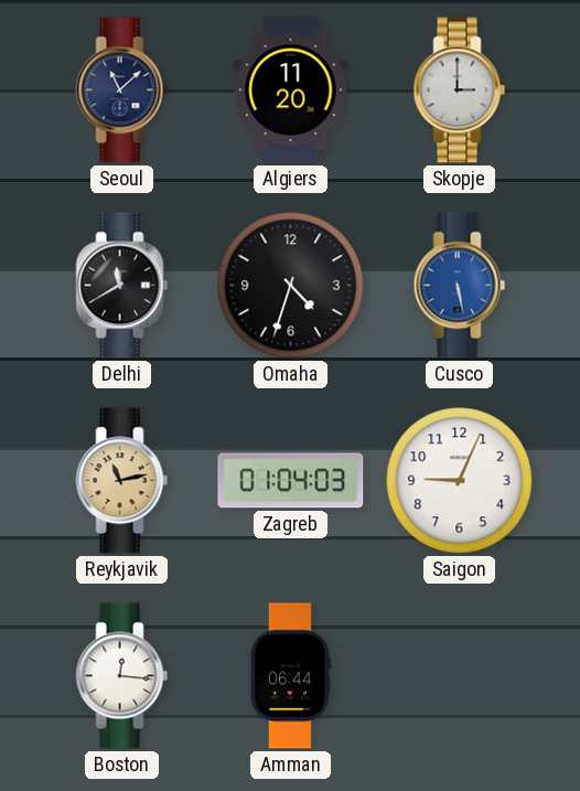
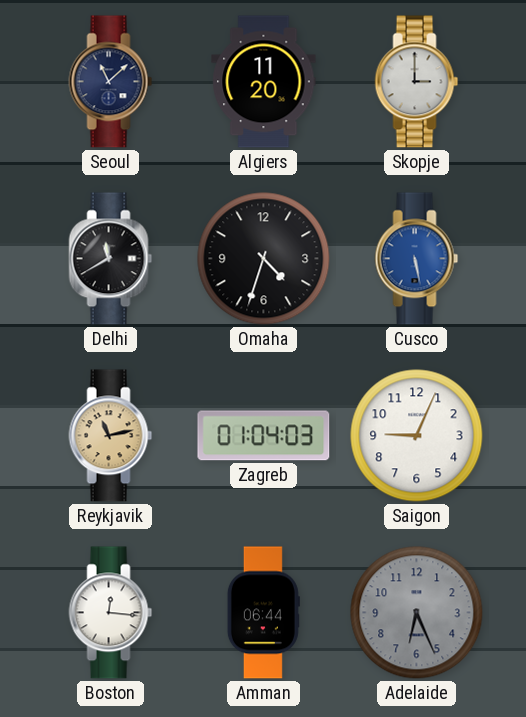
Adelaide: none -> 6:26
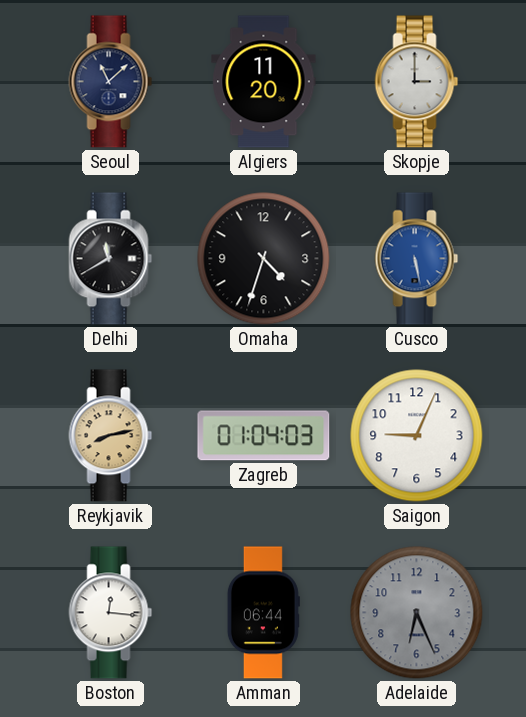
Reykjavik: 11:13 -> 8:13
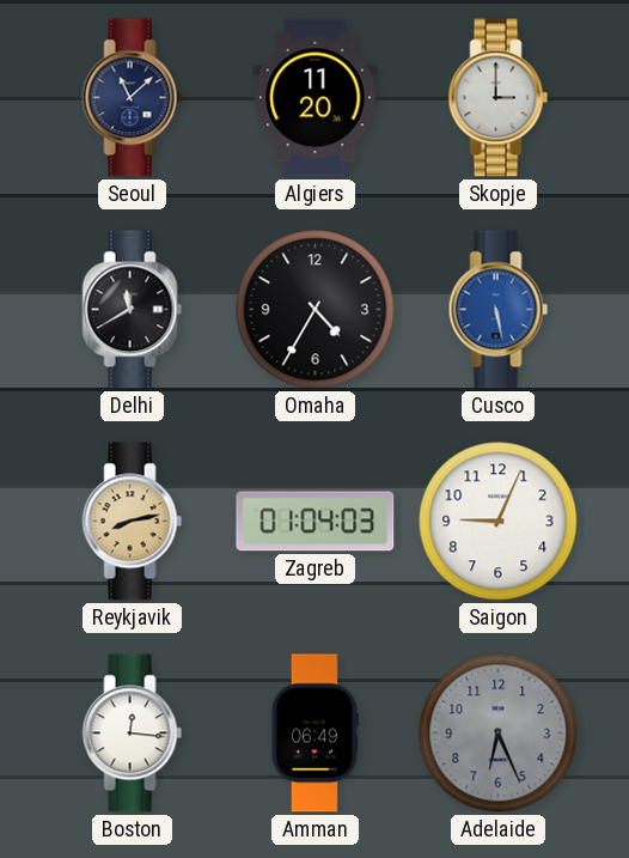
Omaha: 4:33 -> 4:35
Amman: 06:44 -> 06:49
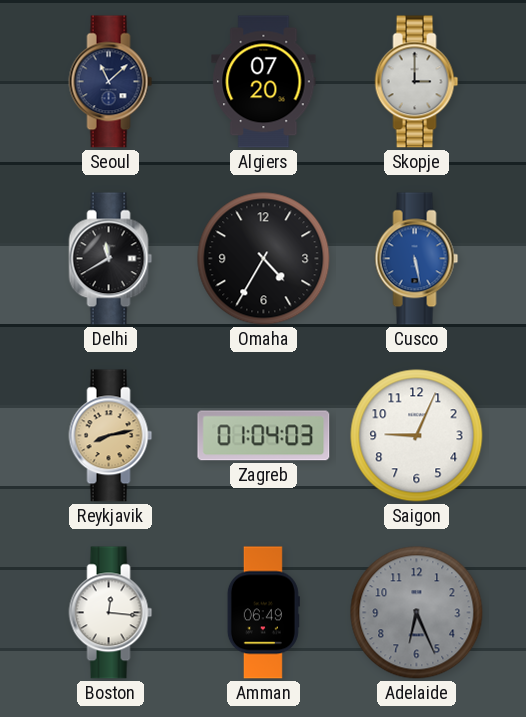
Algiers: 11:20 -> 07:20
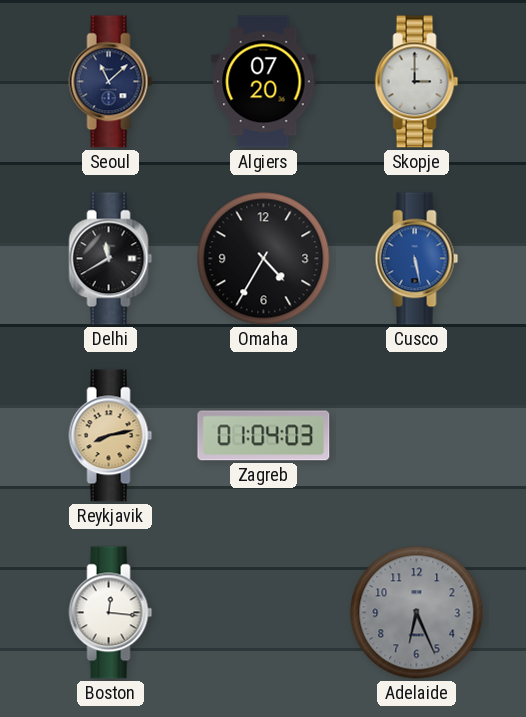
Saigon: 9:04 -> none
Amman: 06:49 -> none
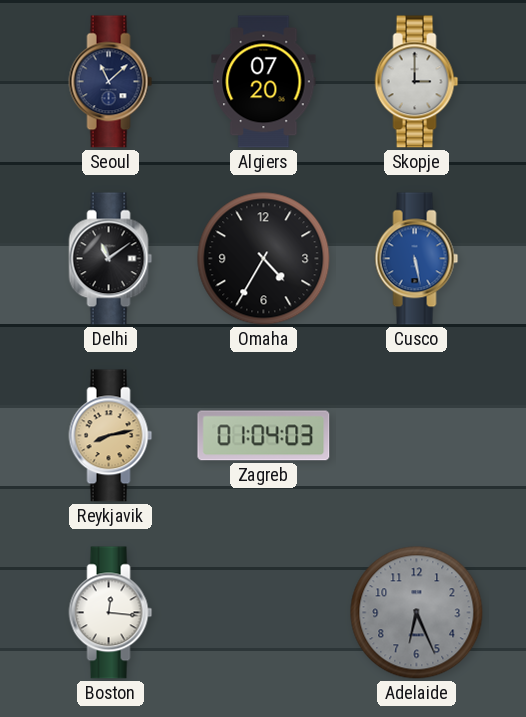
Delhi: 11:40 -> 11:09
